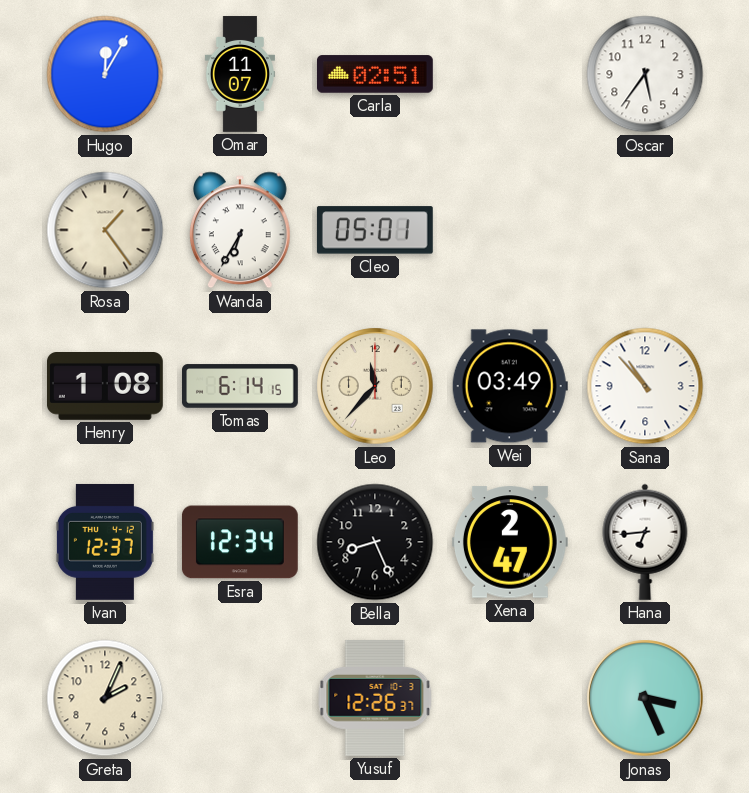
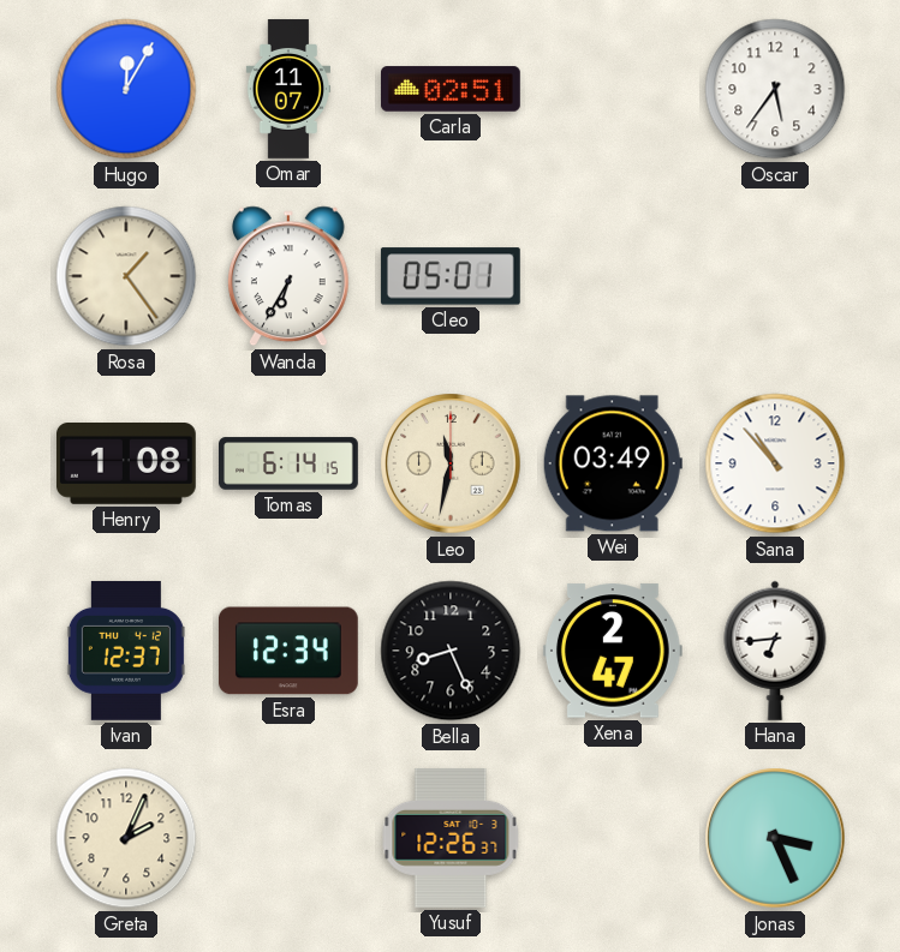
Leo: 11:37 -> 11:32
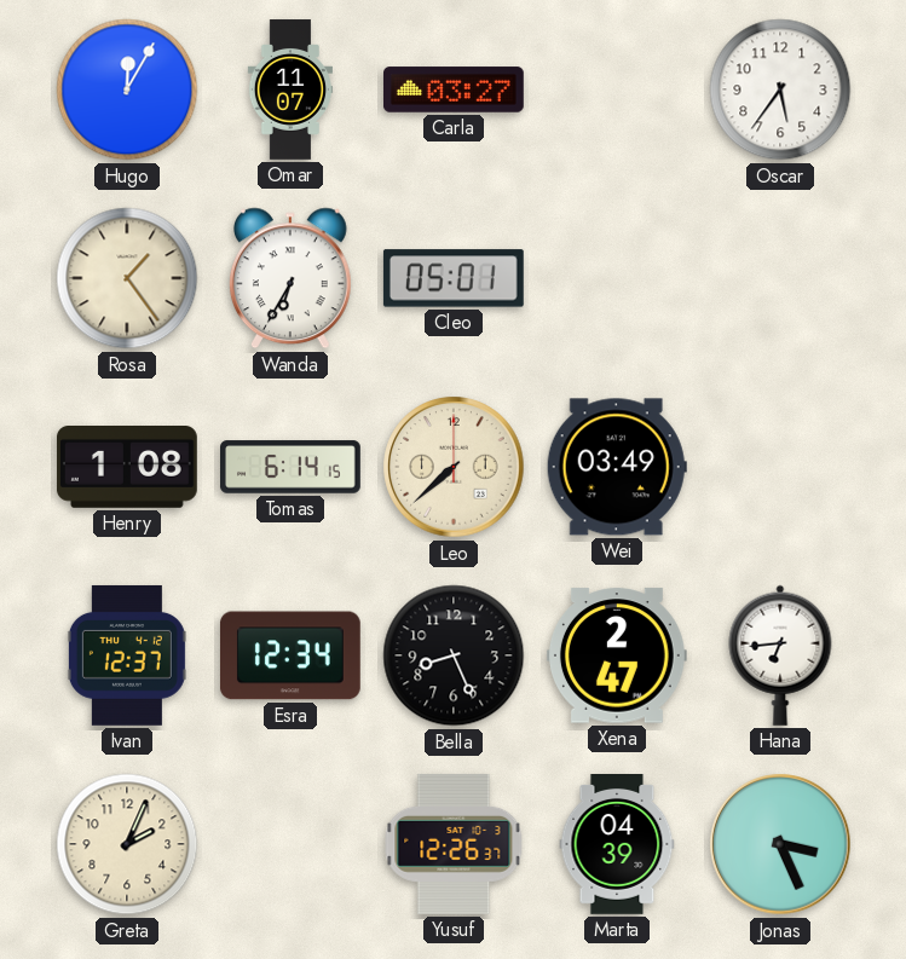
Carla: 02:51 -> 03:27
Leo: 11:32 -> 7:38
Sana: 10:53 -> none
Marta: none -> 04:39
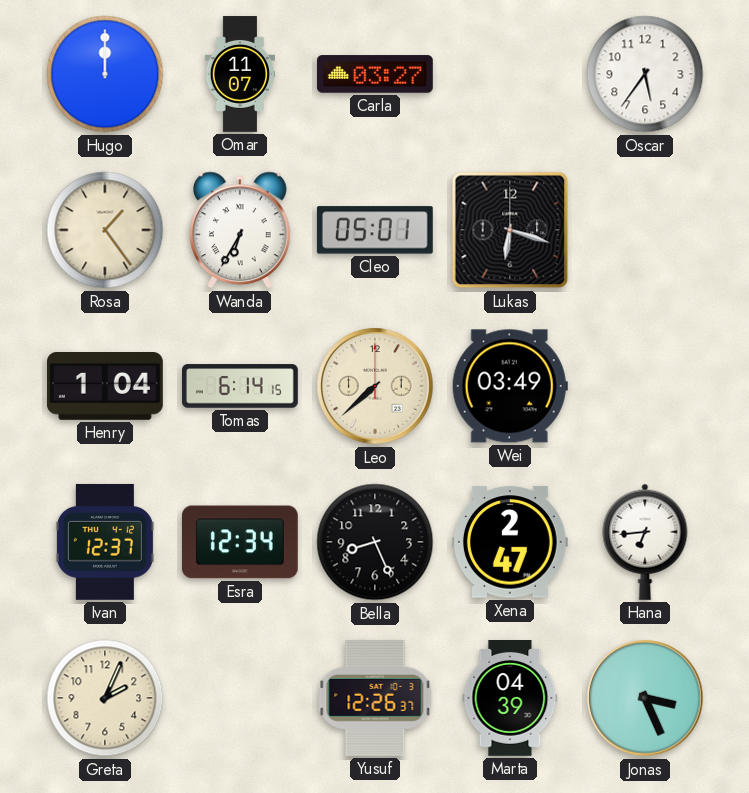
Hugo: 12:05 -> 12:00
Lukas: none -> 6:18
Henry: 1:08 -> 1:04
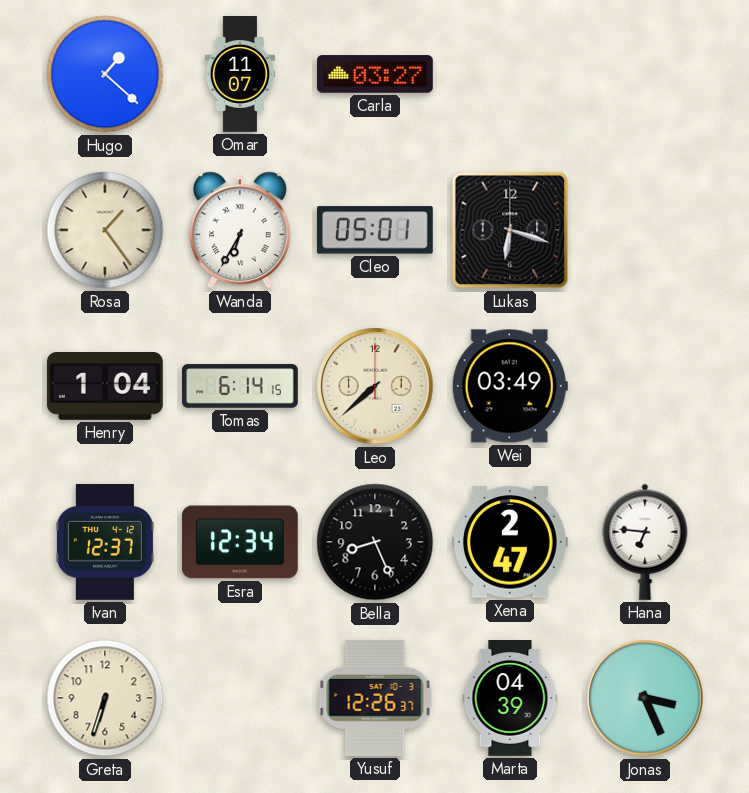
Hugo: 12:00 -> 1:22
Oscar: 5:36 -> none
Hana: 6:44 -> 6:46
Greta: 2:04 -> 6:33
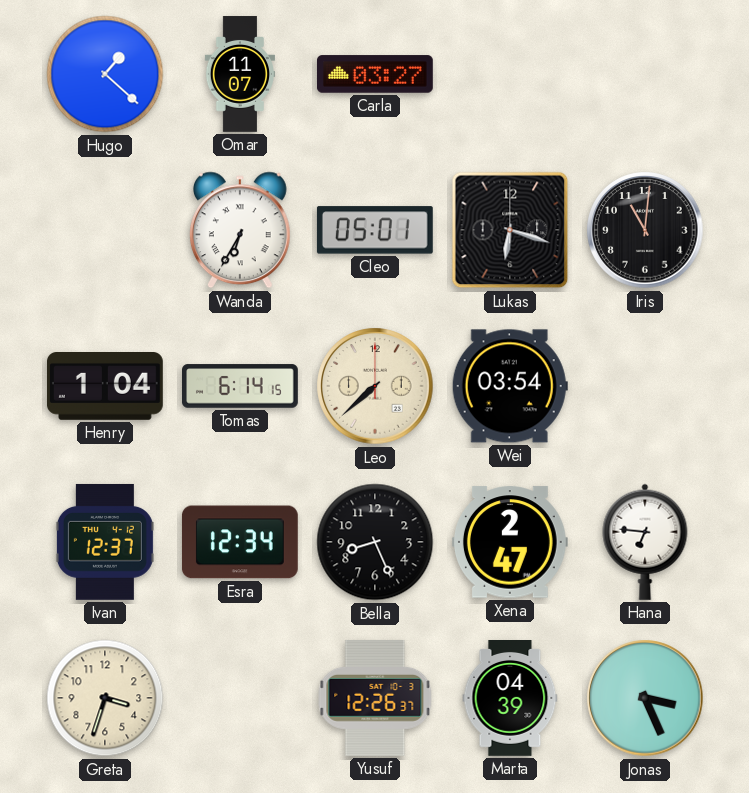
Rosa: 1:24 -> none
Iris: none -> 11:01
Wei: 03:49 -> 03:54
Greta: 6:33 -> 3:33
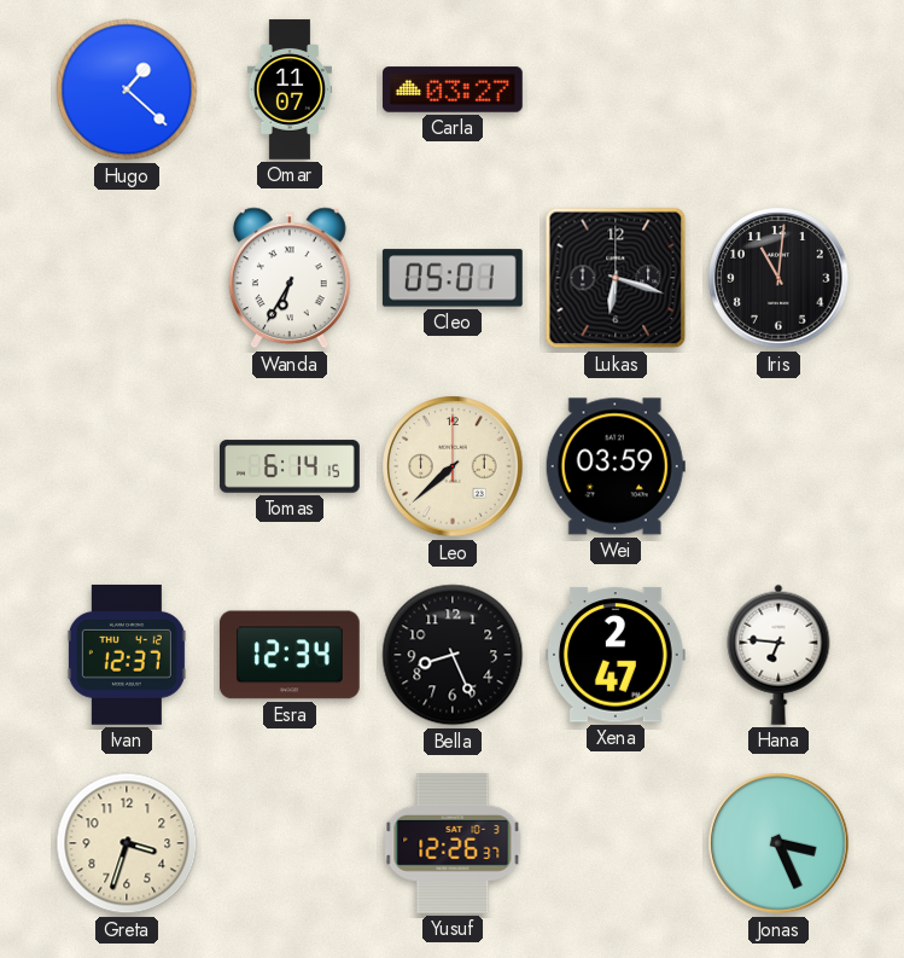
Henry: 1:04 -> none
Wei: 03:54 -> 03:59
Marta: 04:39 -> none
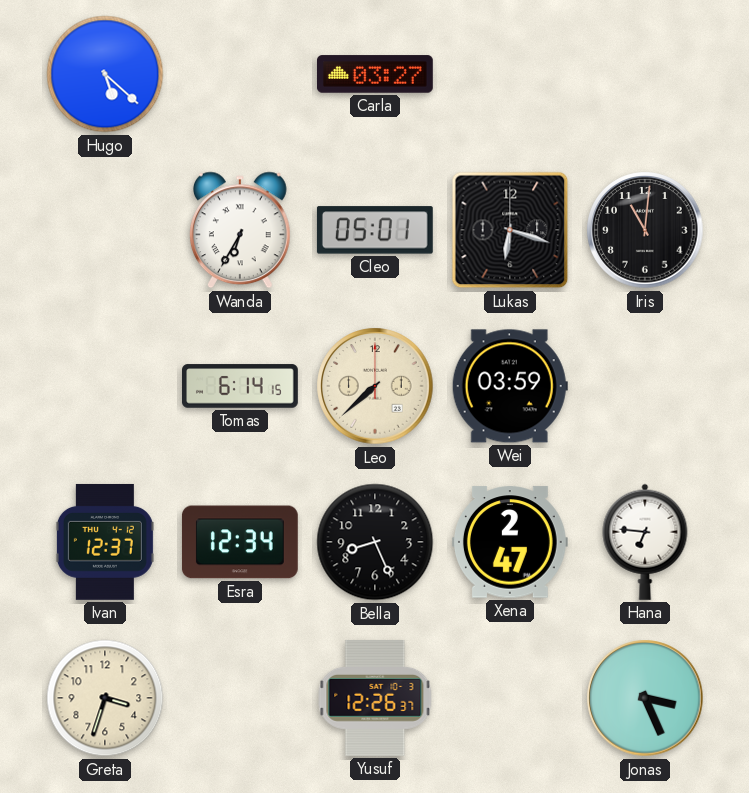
Hugo: 1:22 -> 5:22
Omar: 11:07 -> none
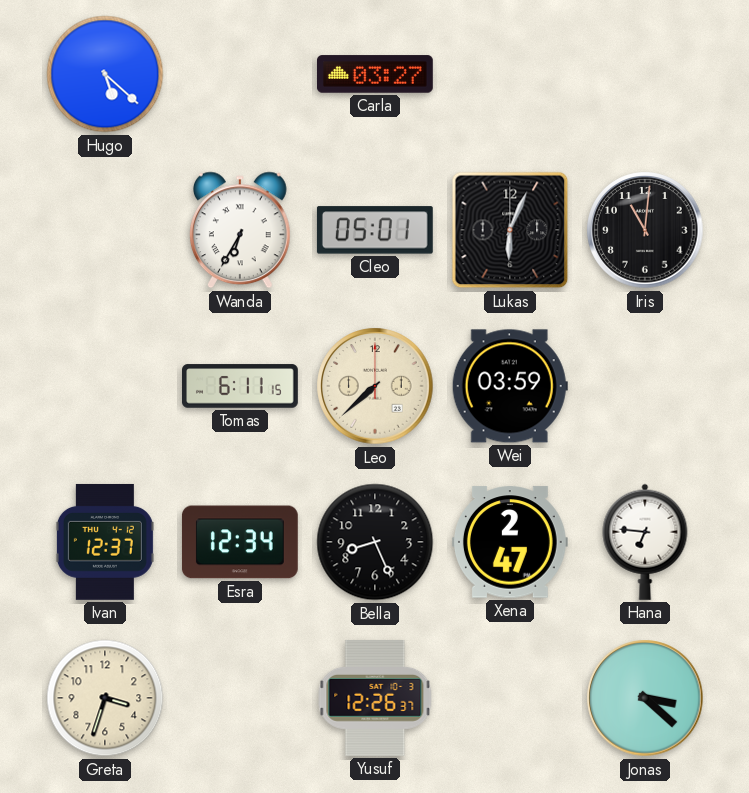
Lukas: 6:18 -> 6:04
Tomas: 6:14 -> 6:11
Jonas: 3:26 -> 3:22
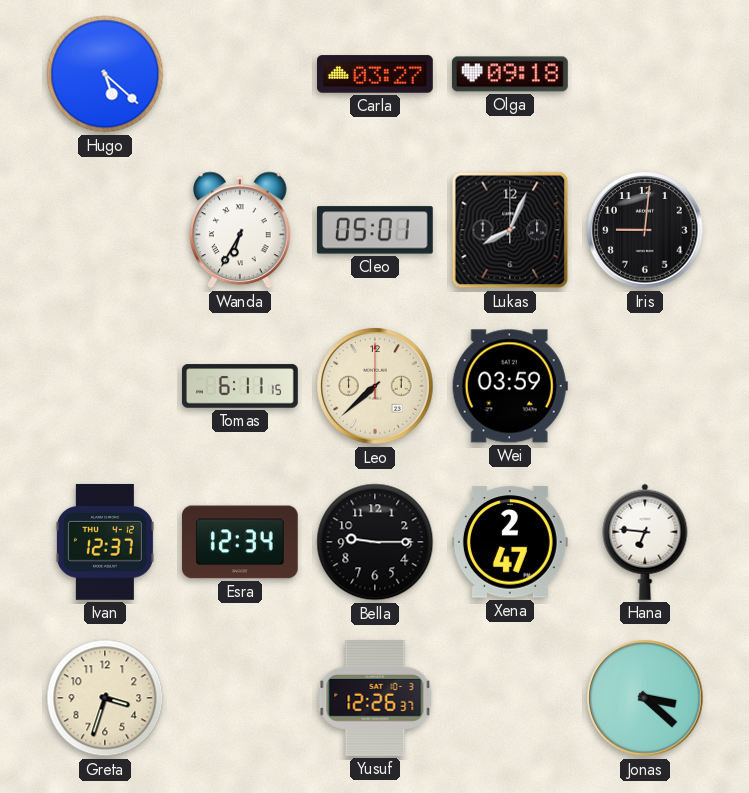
Olga: none -> 09:18
Lukas: 6:04 -> 8:04
Iris: 11:01 -> 9:01
Bella: 8:26 -> 9:15
